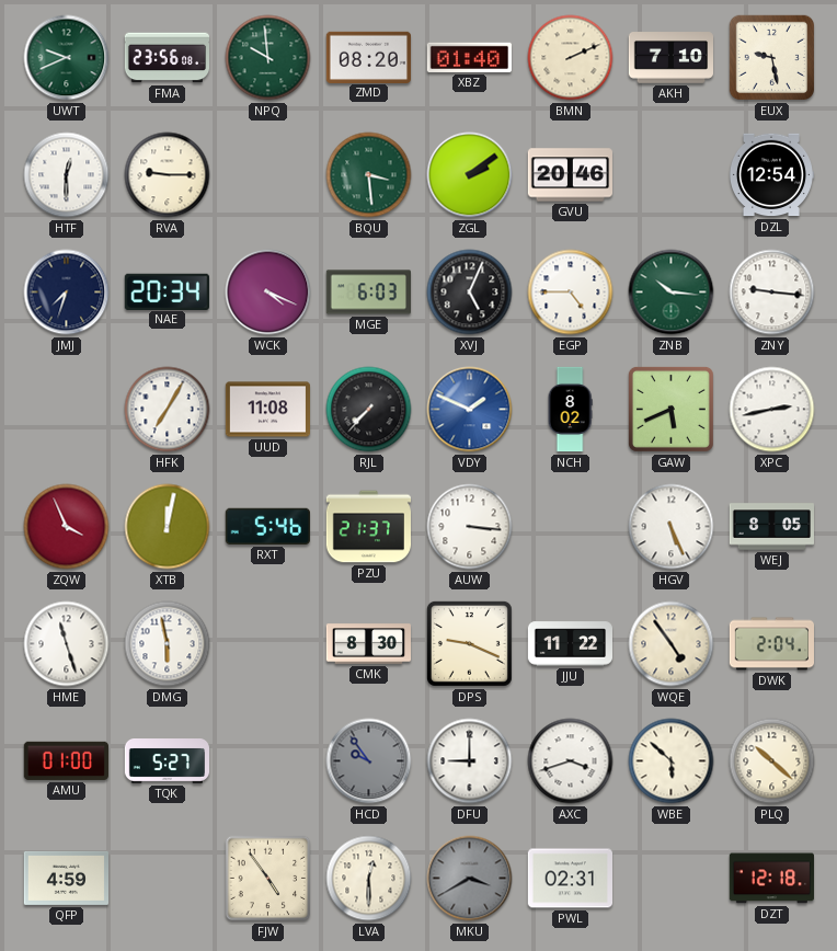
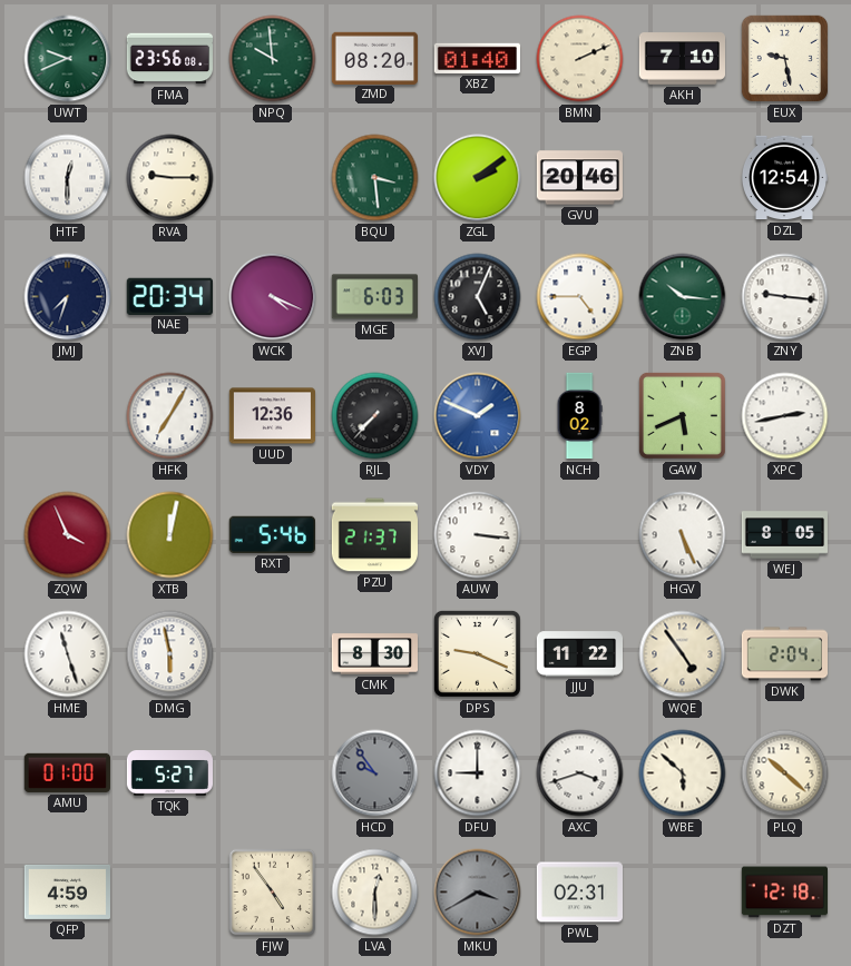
UUD: 11:08 -> 12:36
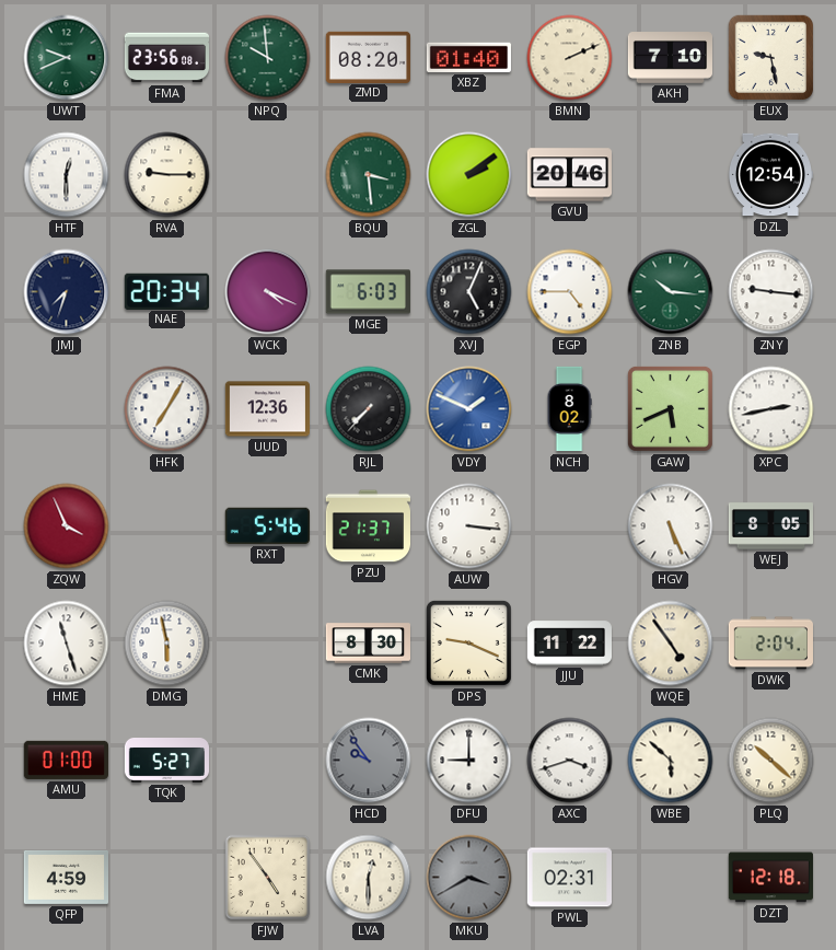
XTB: 12:02 -> none
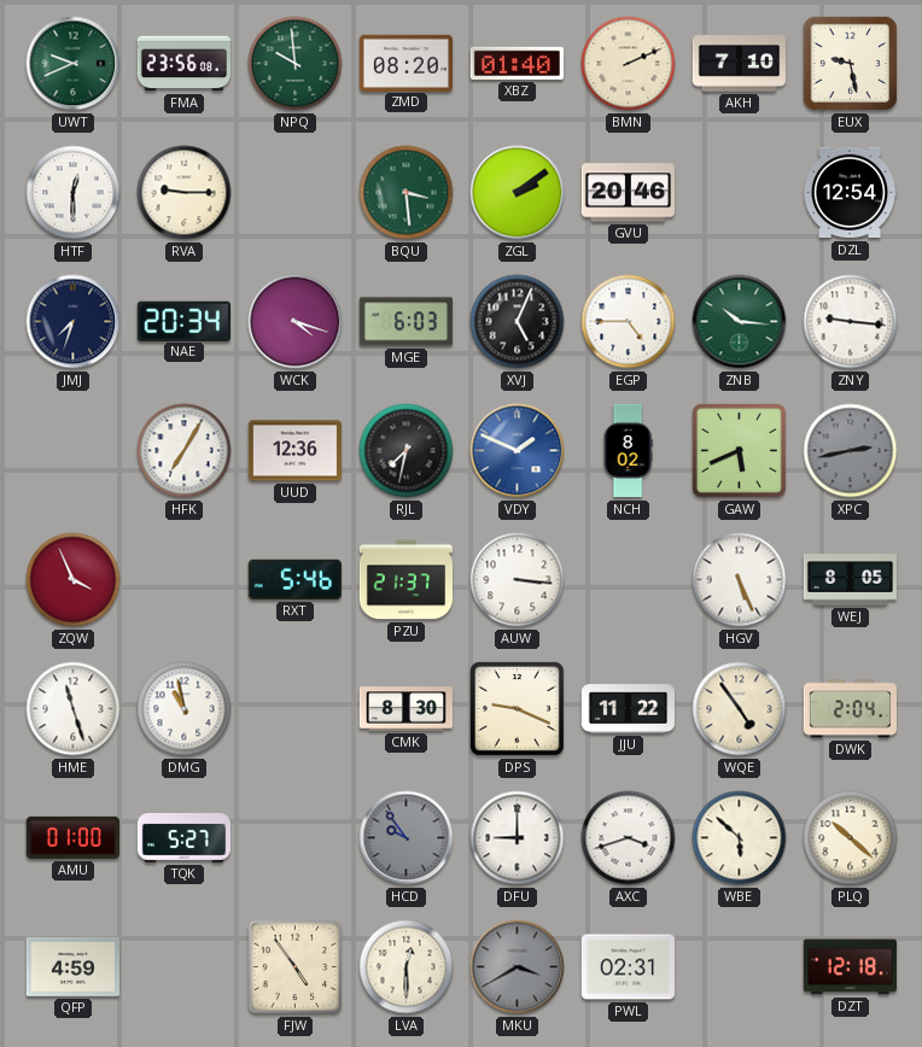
WCK: 4:19 -> 4:18
RJL: 7:37 -> 7:32
XPC dial: white -> grey
DMG: 5:58 -> 10:58
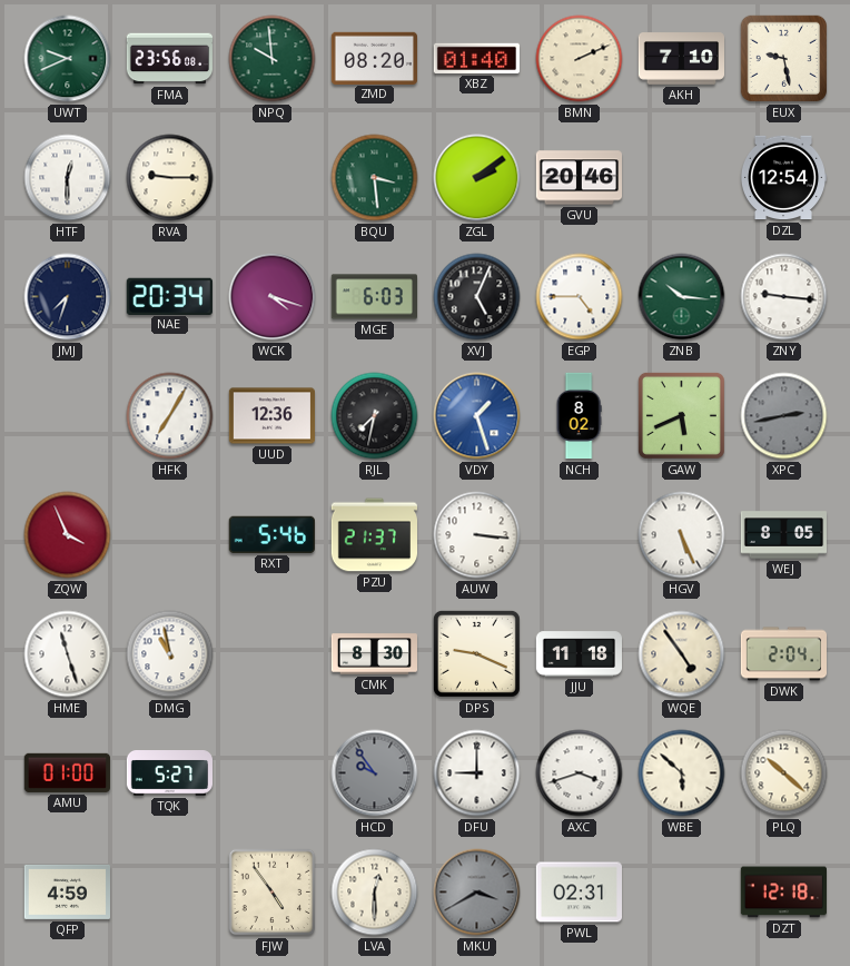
VDY: 1:49 -> 1:27
JJU: 11:22 -> 11:18
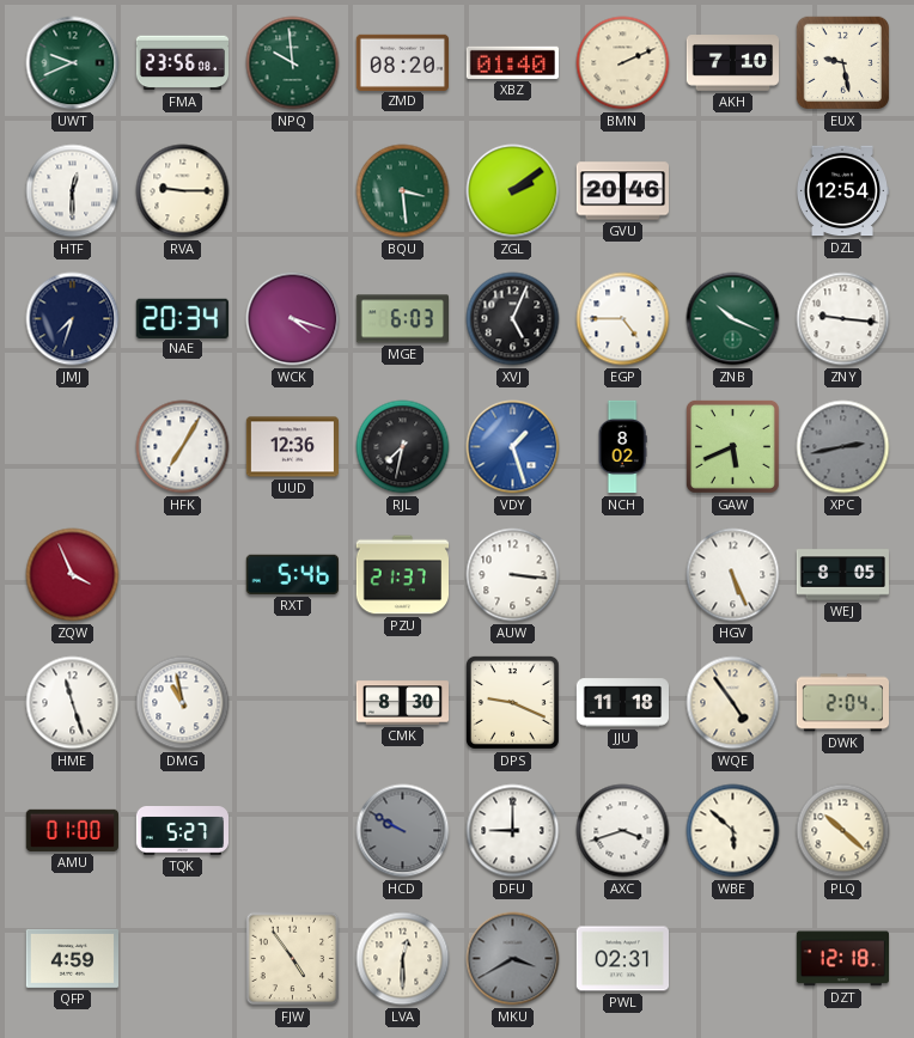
ZNB: 10:16 -> 10:19
HCD: 9:54 -> 9:50
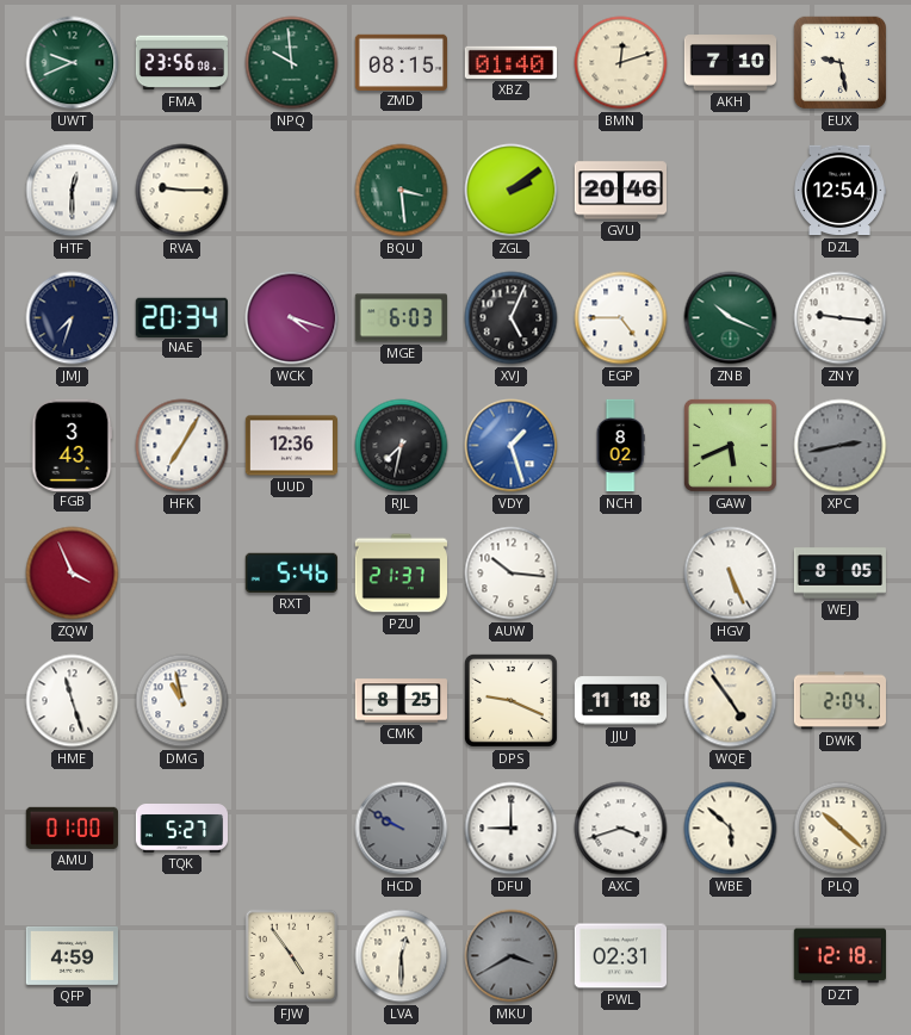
ZMD: 08:20 -> 08:15
BMN: 2:11 -> 12:12
FGB: none -> 3:43
AUW: 3:16 -> 10:16
CMK: 8:30 -> 8:25
